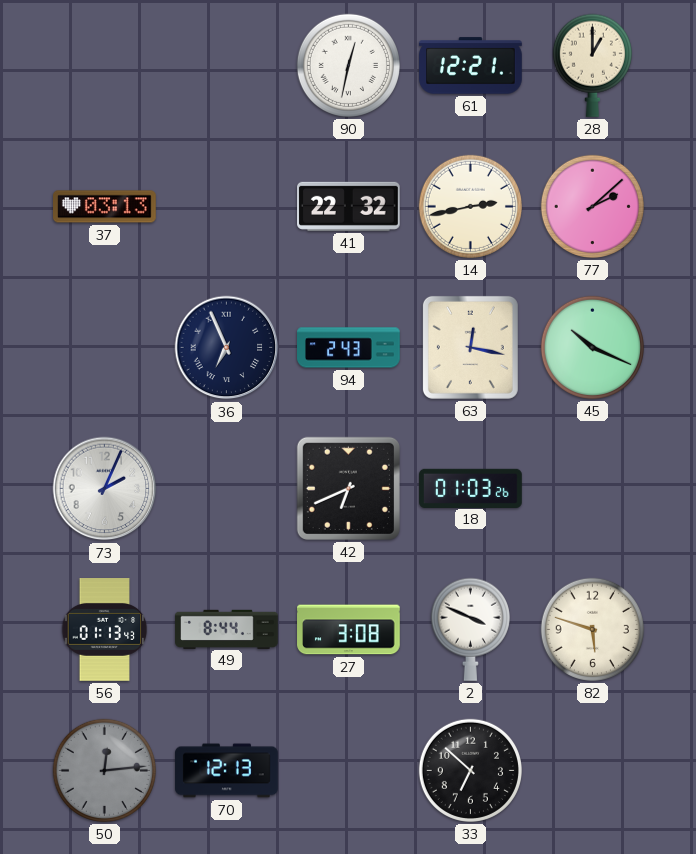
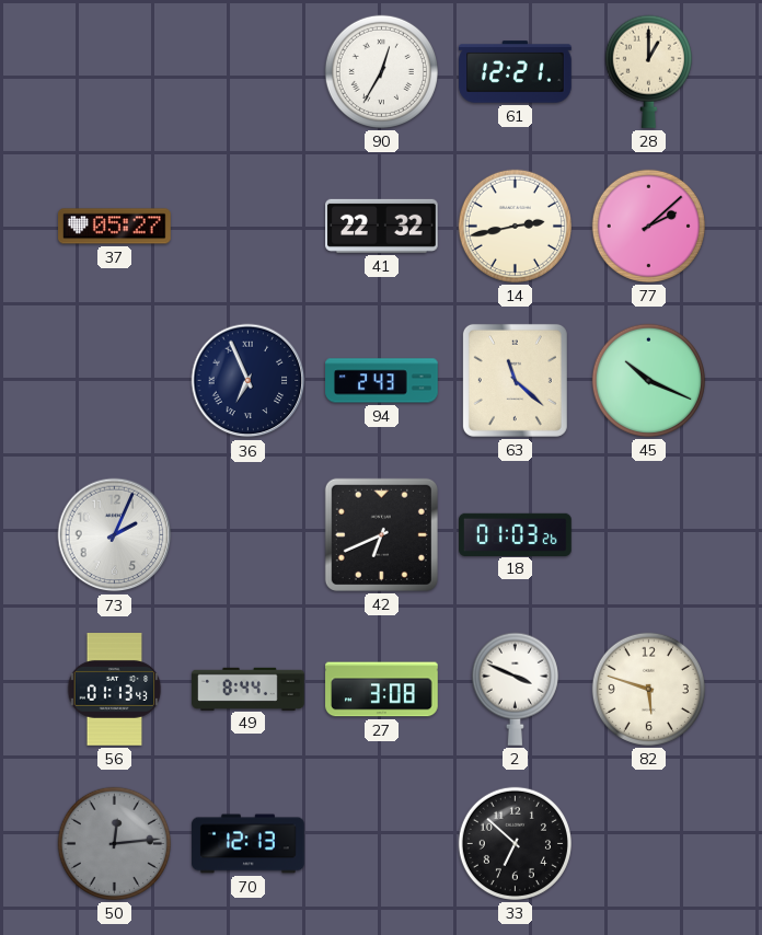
90: 12:32 -> 12:35
37: 03:13 -> 05:27
63: 12:17 -> 11:22
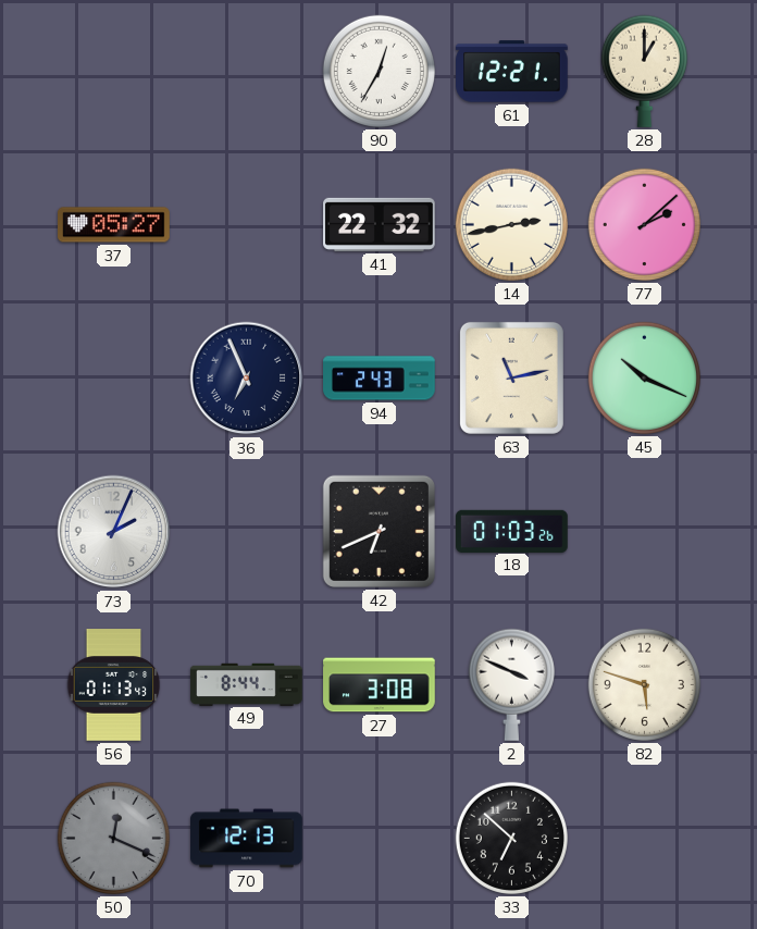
63: 11:22 -> 11:13
50: 12:14 -> 12:19
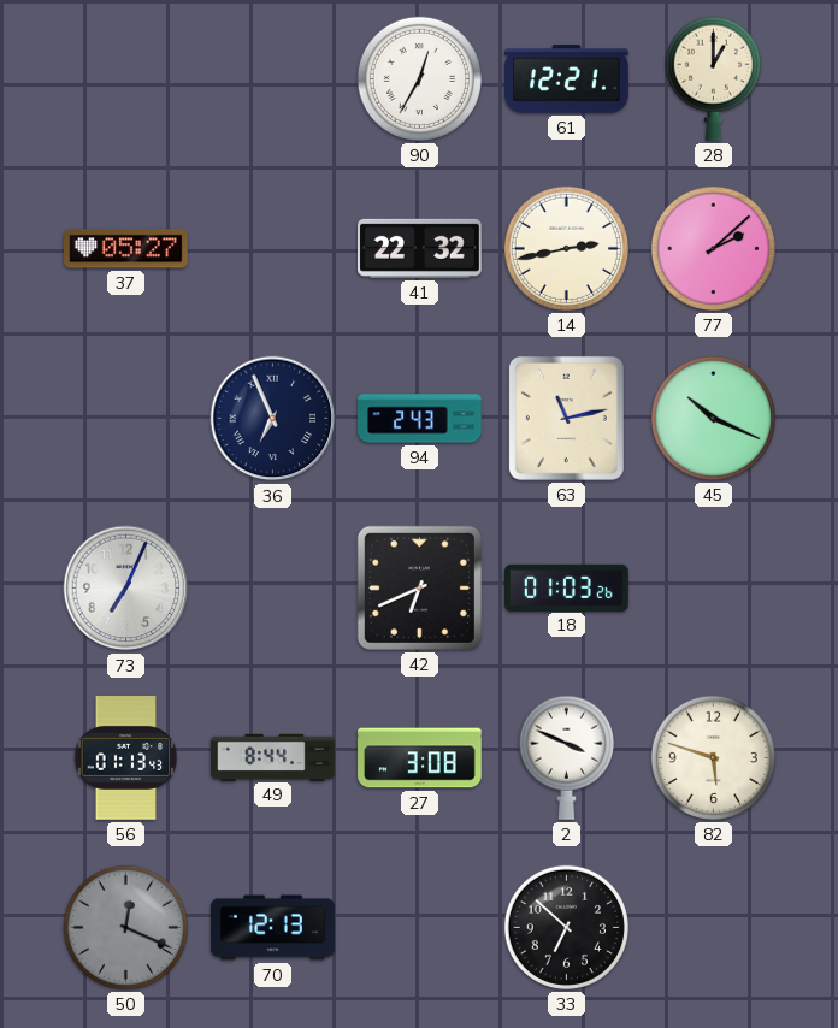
73: 2:04 -> 7:04
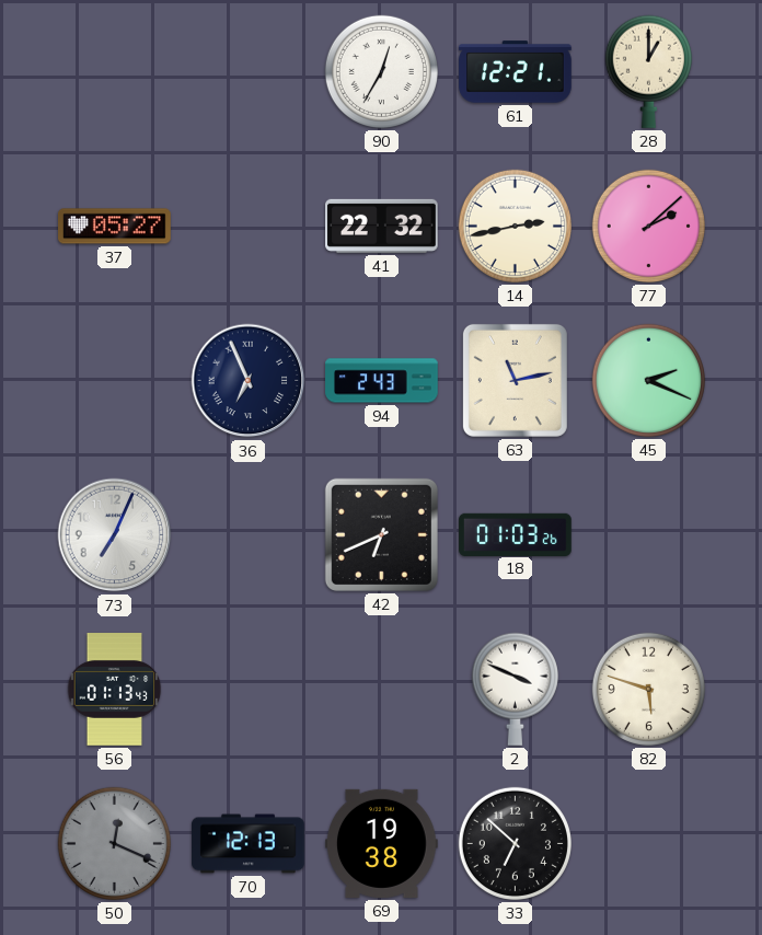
45: 10:19 -> 2:19
49: 8:44 -> none
27: 3:08 -> none
69: none -> 19:38
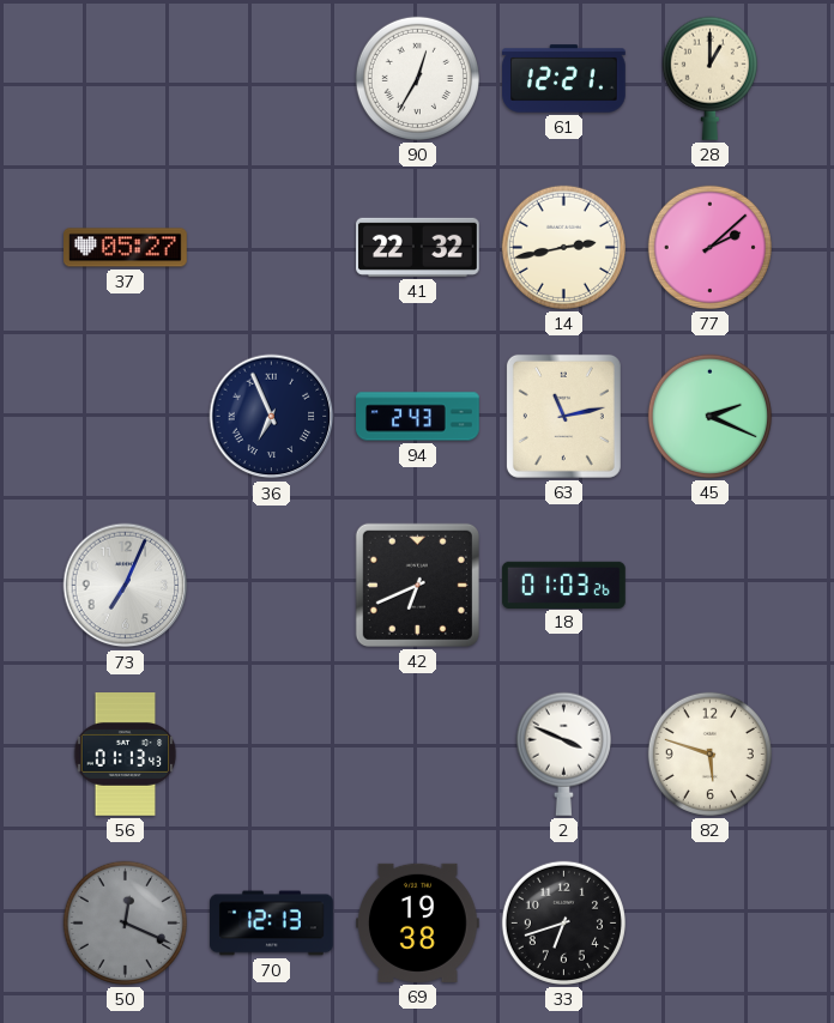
33: 6:52 -> 6:42
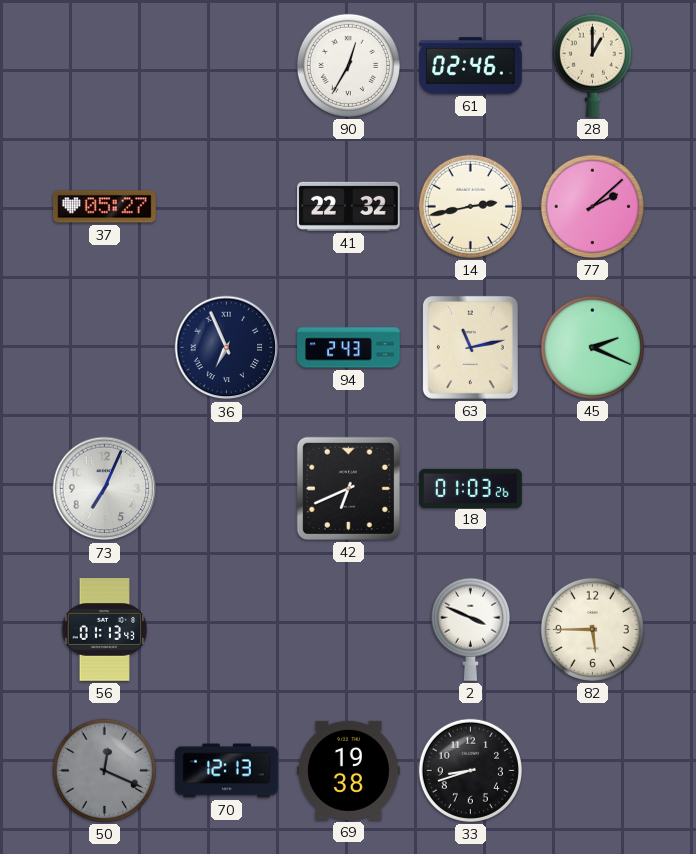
61: 12:21 -> 02:46
82: 5:48 -> 5:45
33: 6:42 -> 8:42
